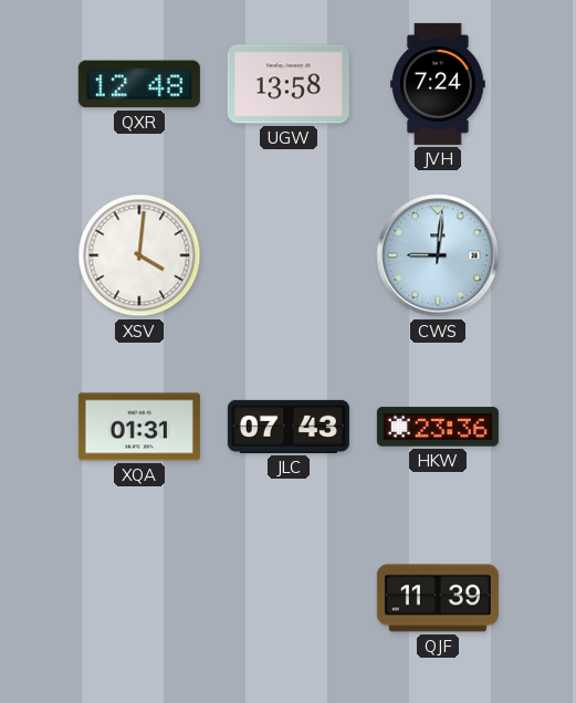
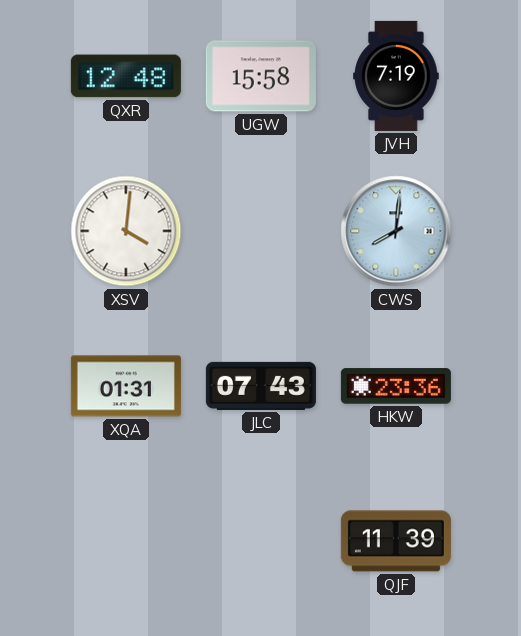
UGW: 13:58 -> 15:58
JVH: 7:24 -> 7:19
CWS: 9:01 -> 8:01
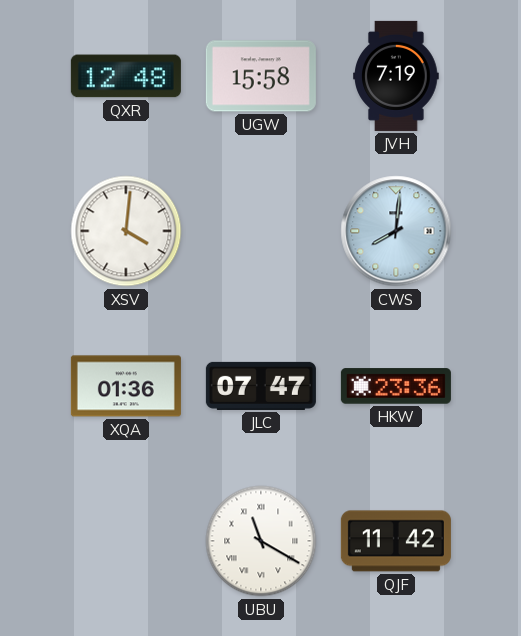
XQA: 01:31 -> 01:36
JLC: 07:43 -> 07:47
UBU: none -> 11:20
QJF: 11:39 -> 11:42
